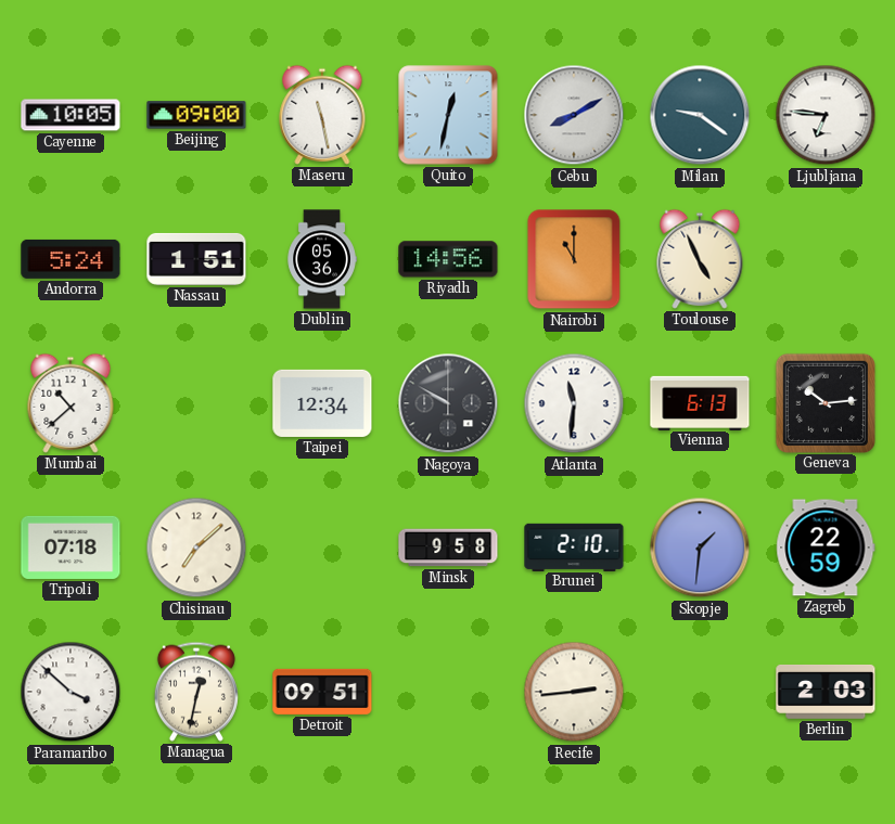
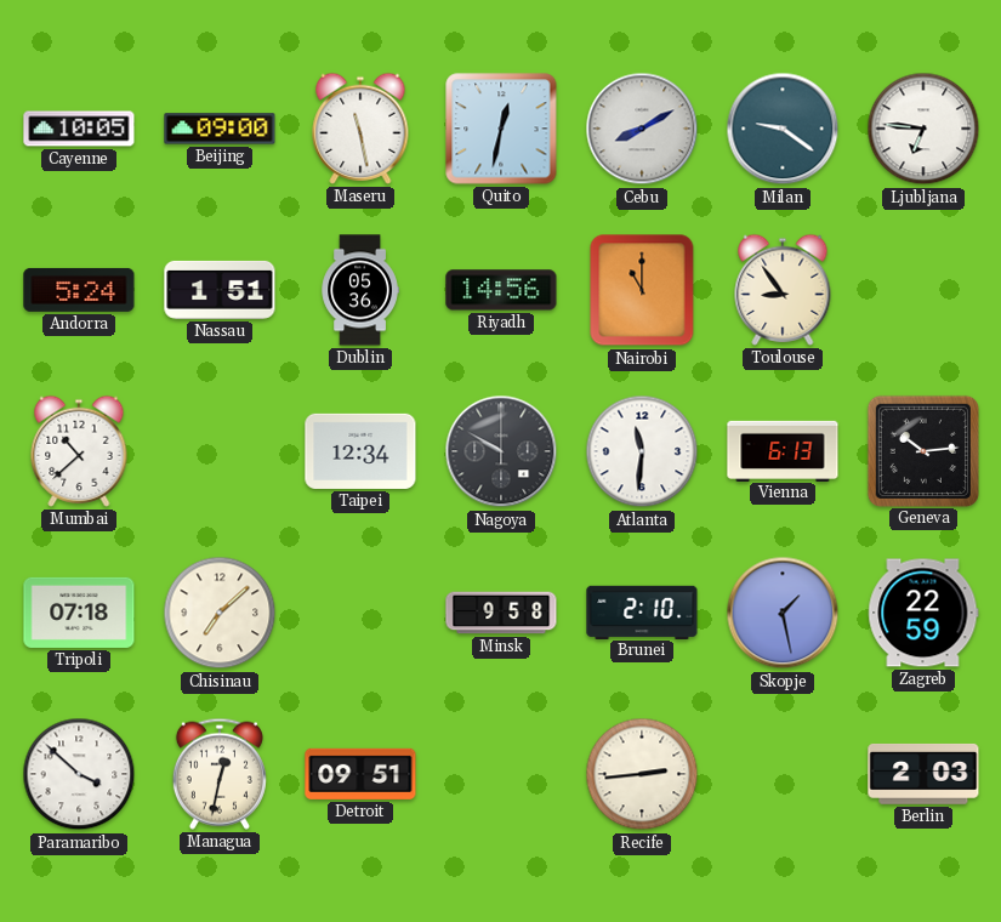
Toulouse: 4:56 -> 8:54
Skopje: 1:31 -> 1:28
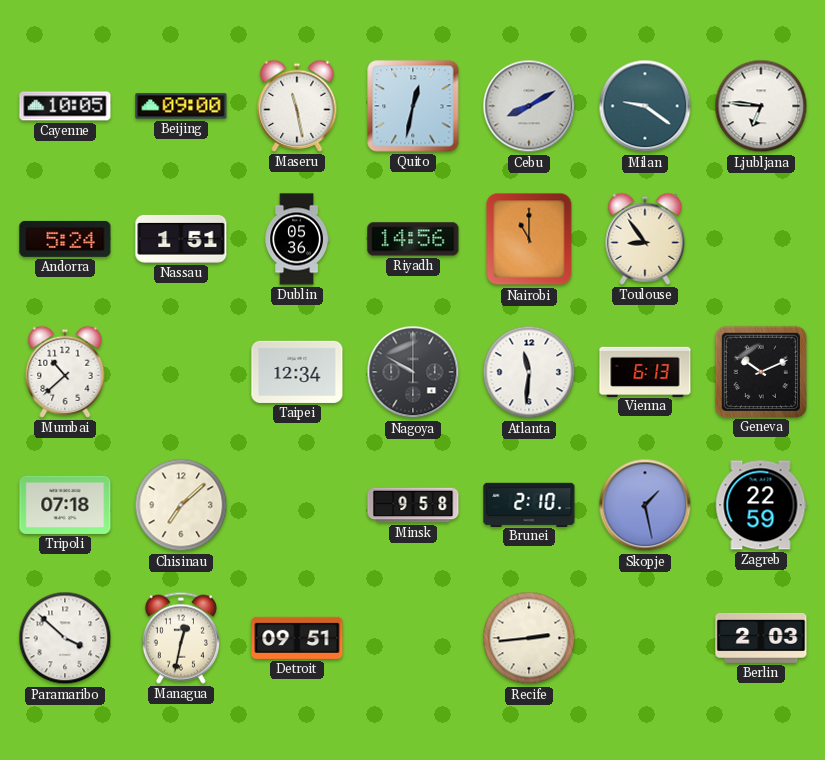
Geneva: 10:14 -> 10:11
